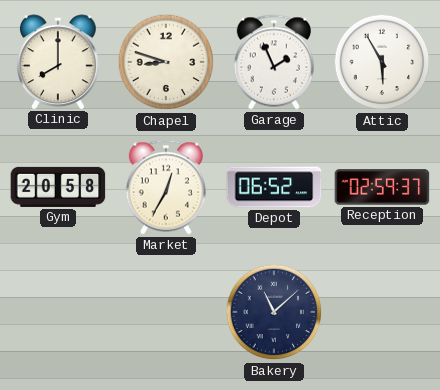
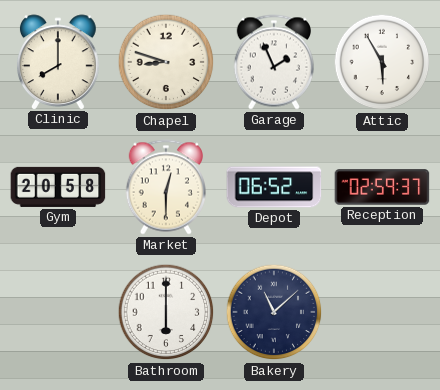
Market: 12:35 -> 12:30
Bathroom: none -> 6:00
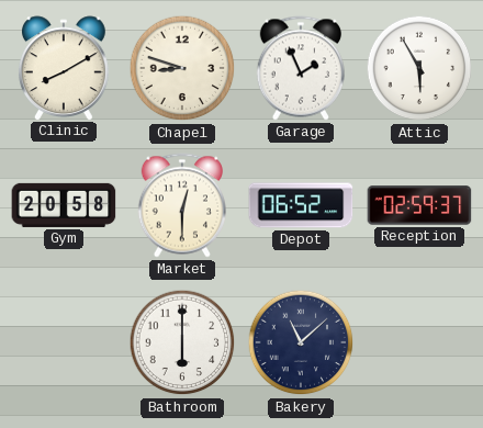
Clinic: 8:00 -> 8:10
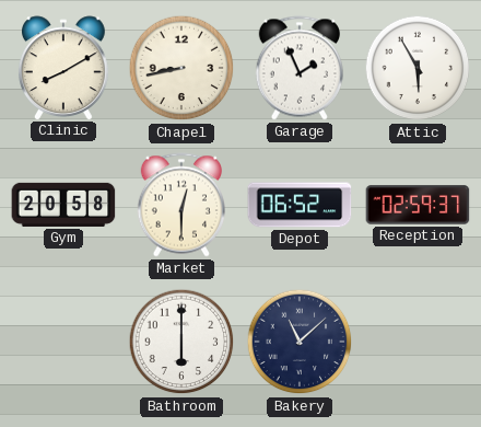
Chapel: 8:48 -> 8:43
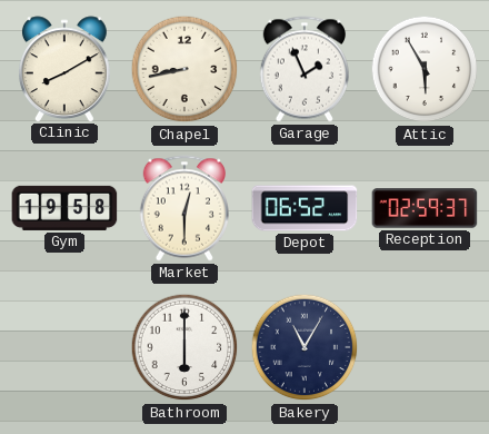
Gym: 20:58 -> 19:58
Bakery: 11:08 -> 11:05
